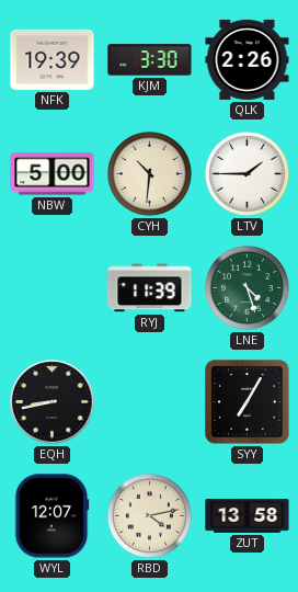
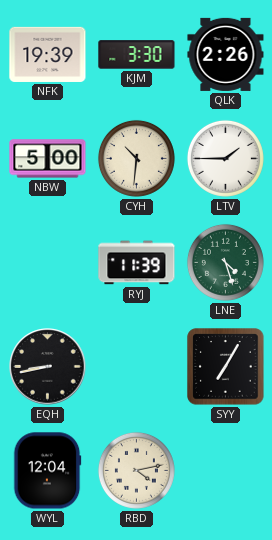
WYL: 12:07 -> 12:04
ZUT: 13:58 -> none
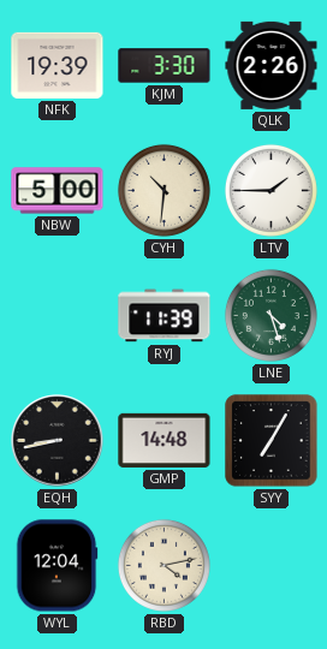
GMP: none -> 14:48
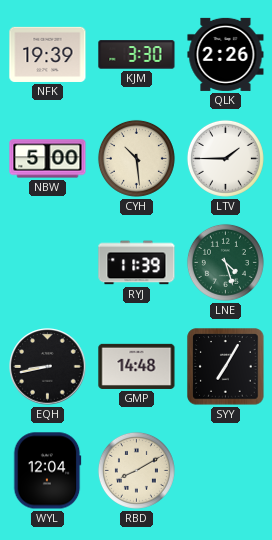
CYH: 10:31 -> 10:29
RBD: 4:13 -> 8:10
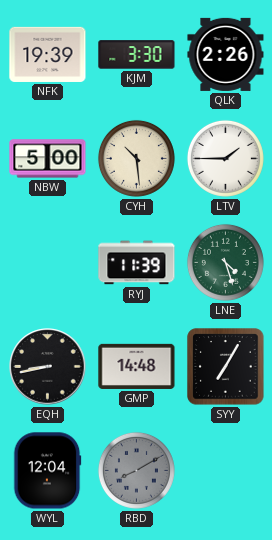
RBD dial: cream -> grey
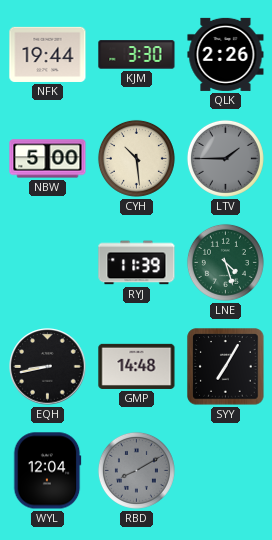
NFK: 19:39 -> 19:44
LTV dial: white -> grey
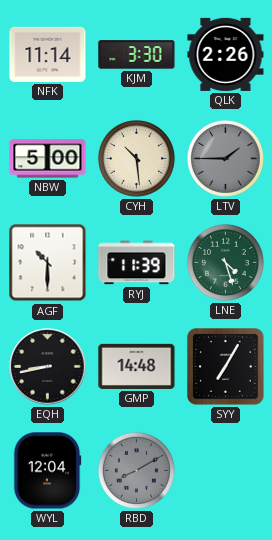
NFK: 19:44 -> 11:14
AGF: none -> 10:30
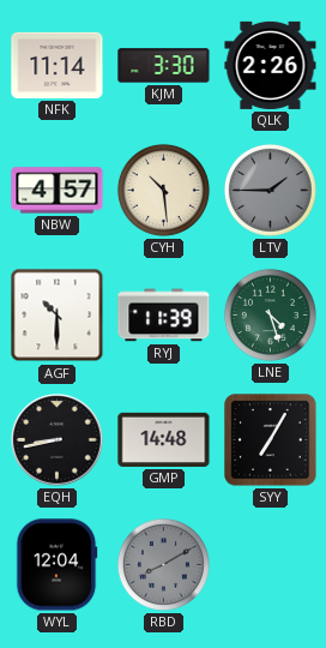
NBW: 5:00 -> 4:57
